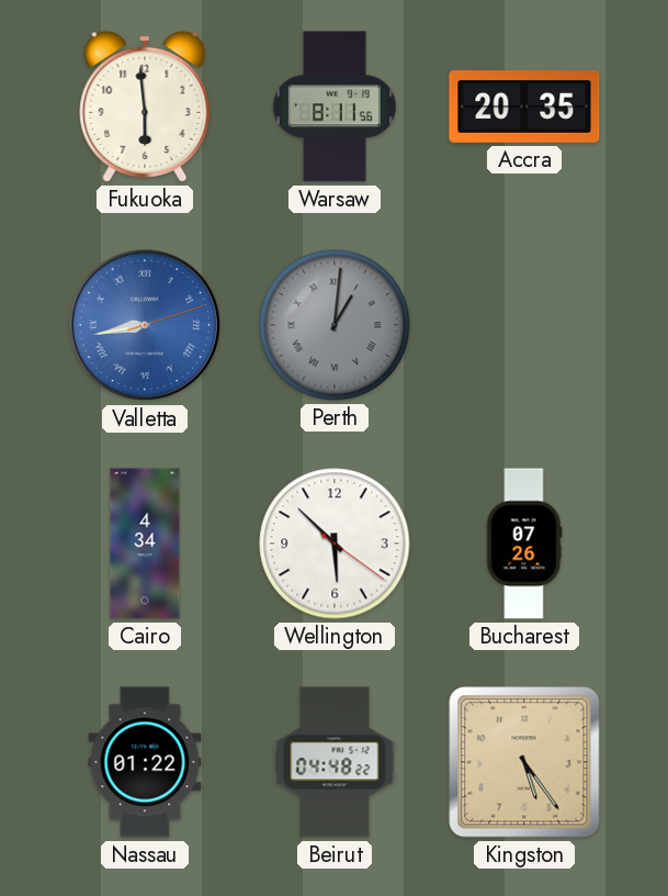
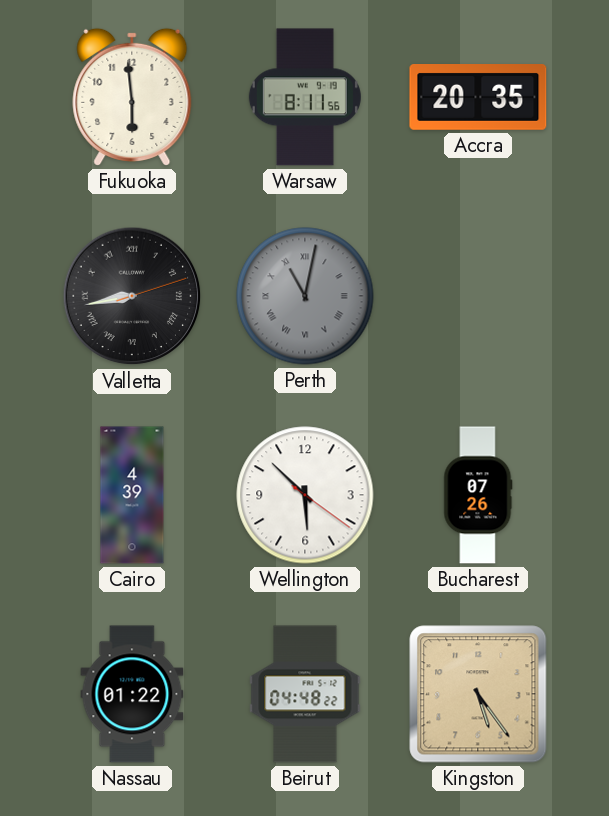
Valletta dial: blue -> black
Perth: 1:01 -> 11:02
Cairo: 4:34 -> 4:39
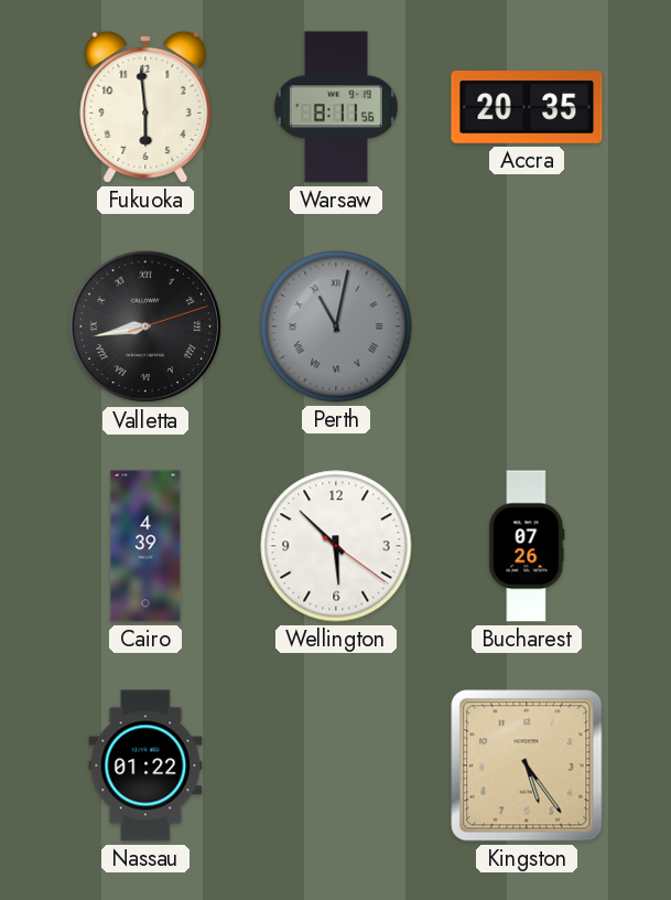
Beirut: 04:48 -> none
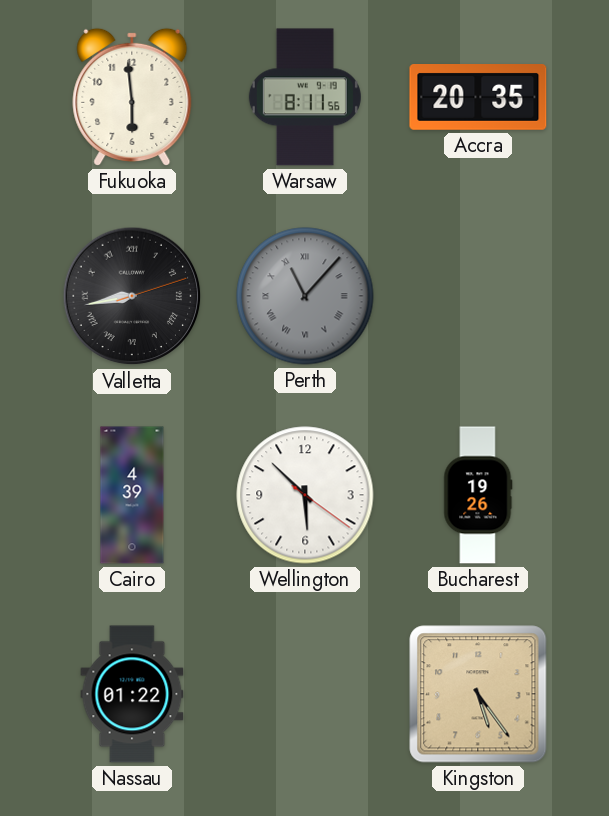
Perth: 11:02 -> 11:07
Bucharest: 07:26 -> 19:26
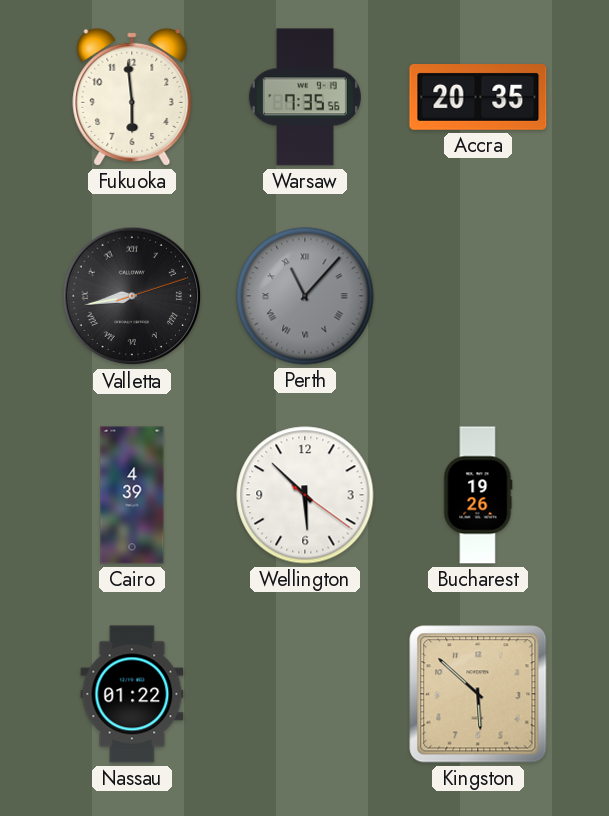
Warsaw: 8:11 -> 7:35
Kingston: 5:24 -> 5:52
